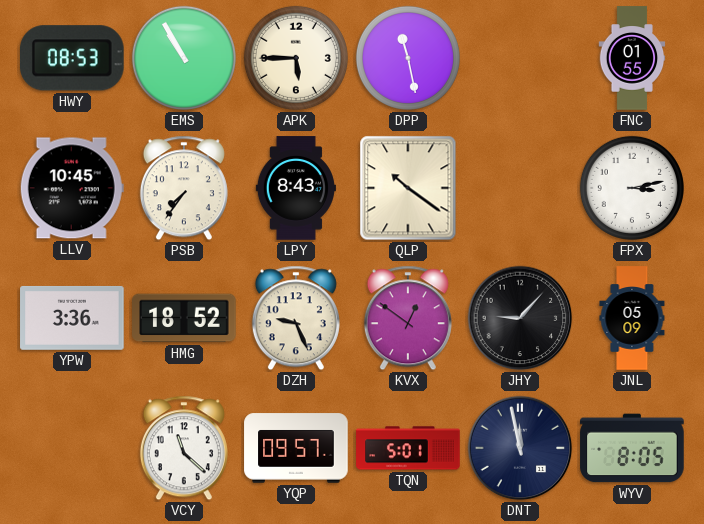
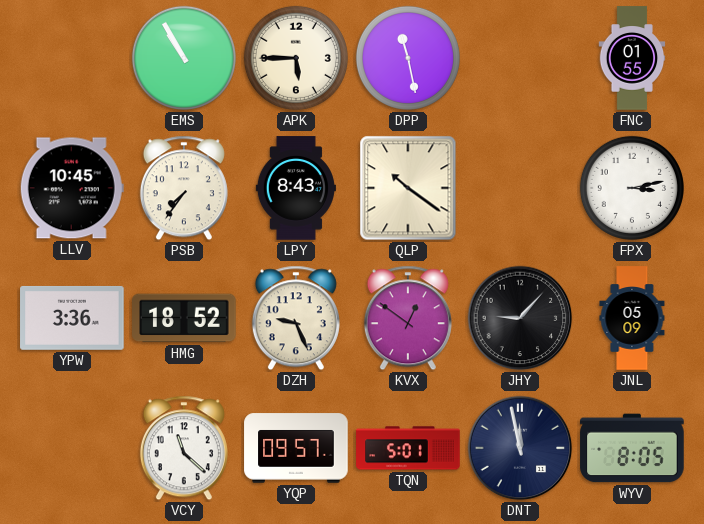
HWY: 08:53 -> none
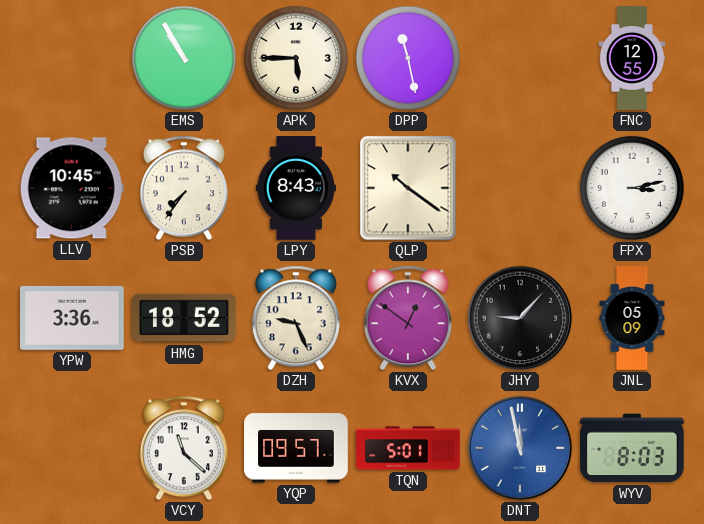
FNC: 01:55 -> 12:55
DNT dial: navy -> blue
WYV: 8:05 -> 8:03
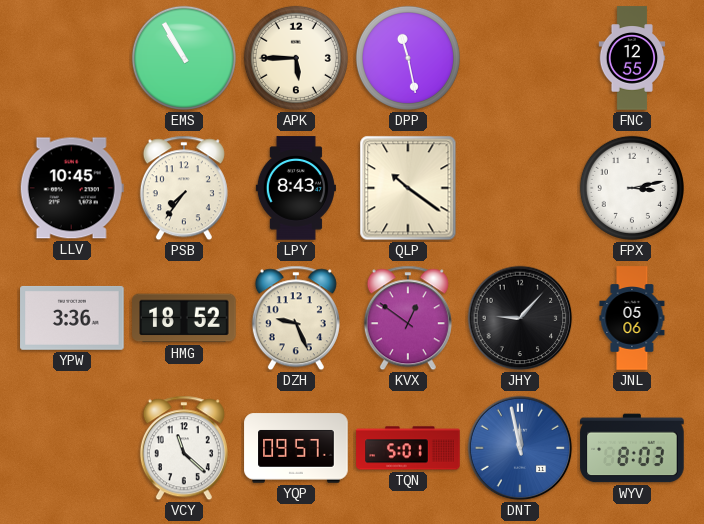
JNL: 05:09 -> 05:06
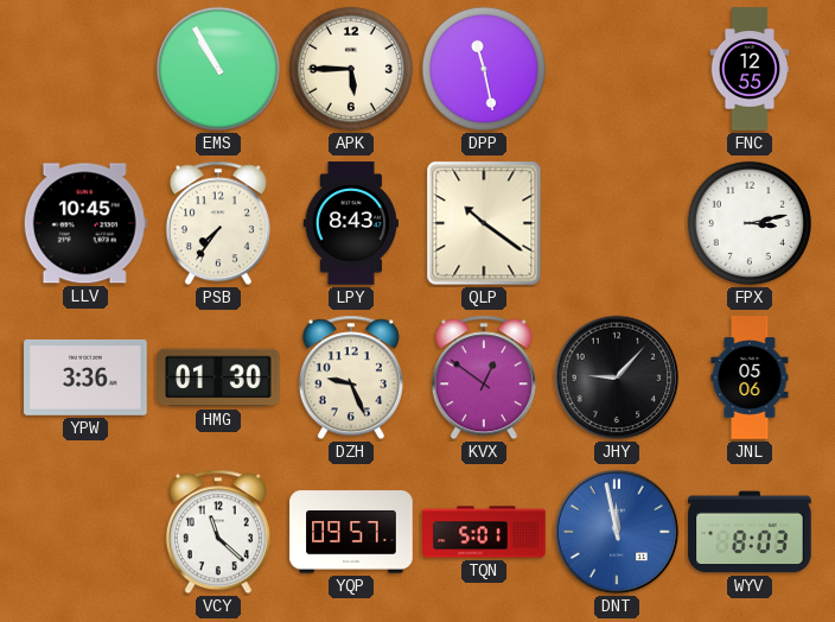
HMG: 18:52 -> 01:30
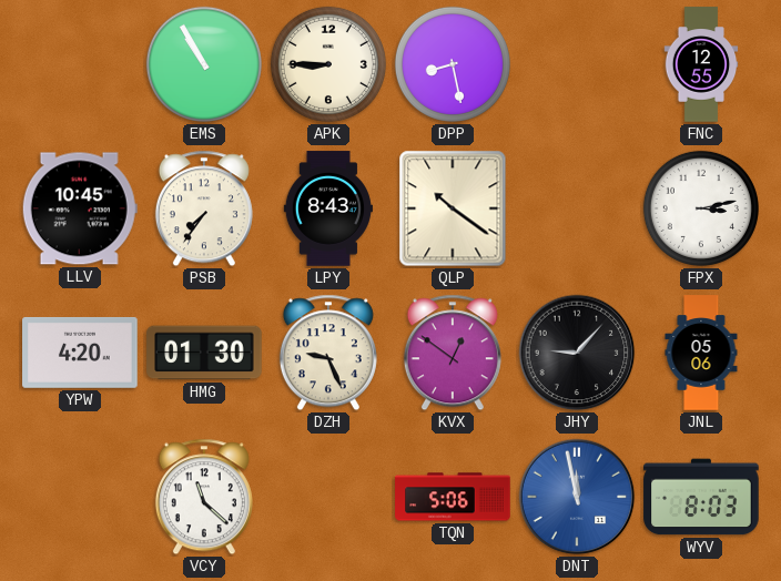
APK: 5:45 -> 8:45
DPP: 11:28 -> 8:28
YPW: 3:36 -> 4:20
YQP: 09:57 -> none
TQN: 5:01 -> 5:06
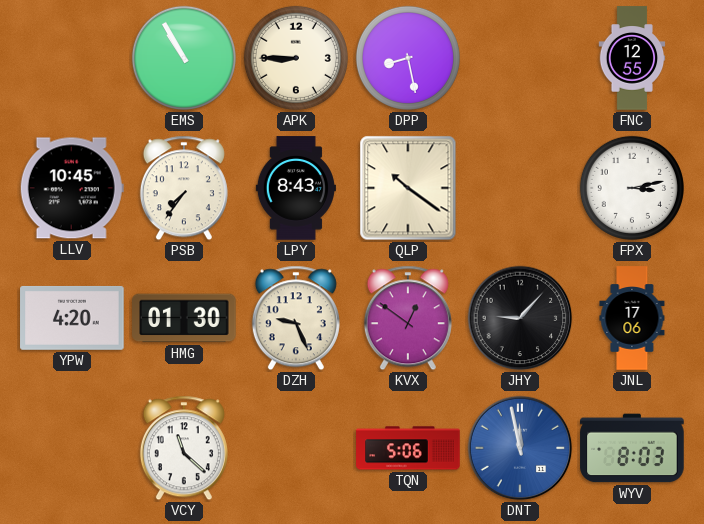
JNL: 05:06 -> 17:06
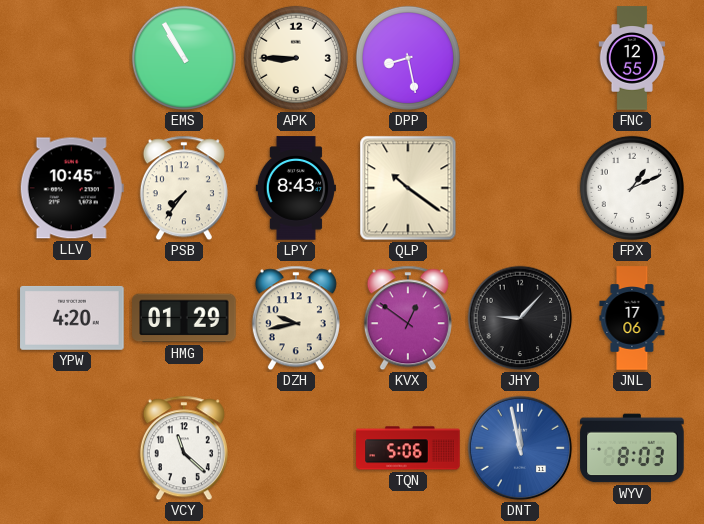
FPX: 3:13 -> 1:11
HMG: 01:30 -> 01:29
DZH: 9:26 -> 9:43
